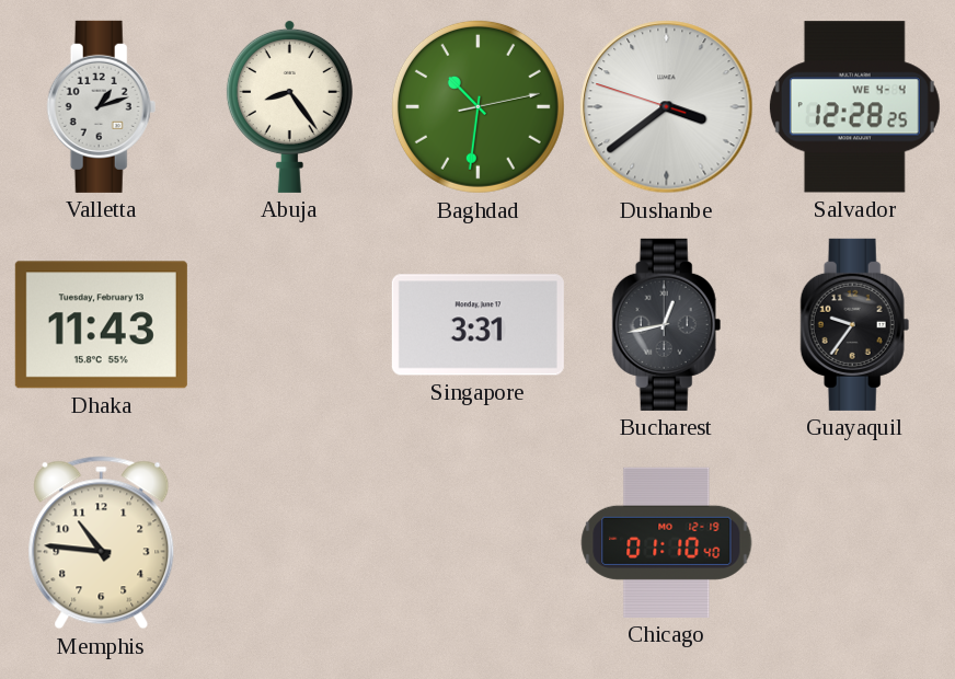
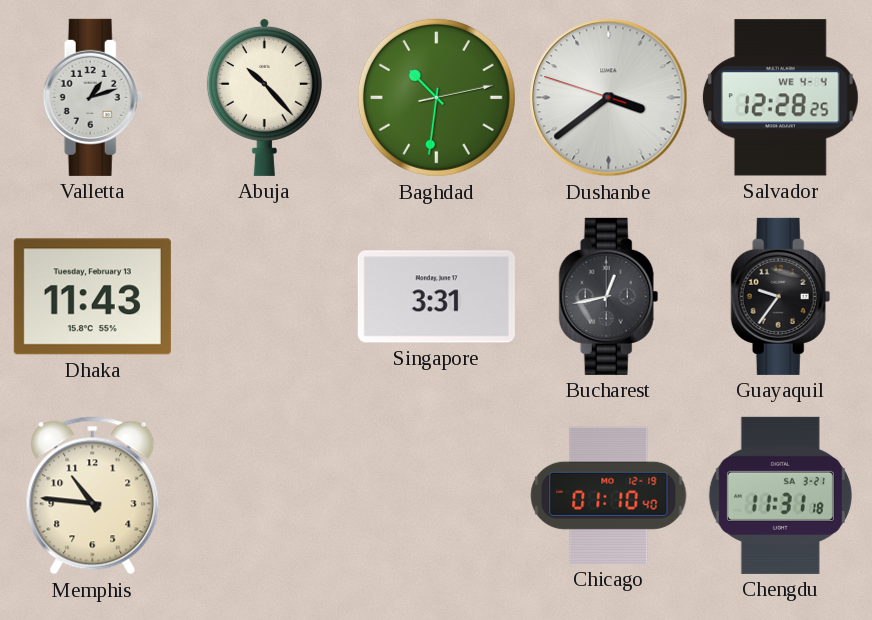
Abuja: 8:24 -> 10:23
Chengdu: none -> 11:31
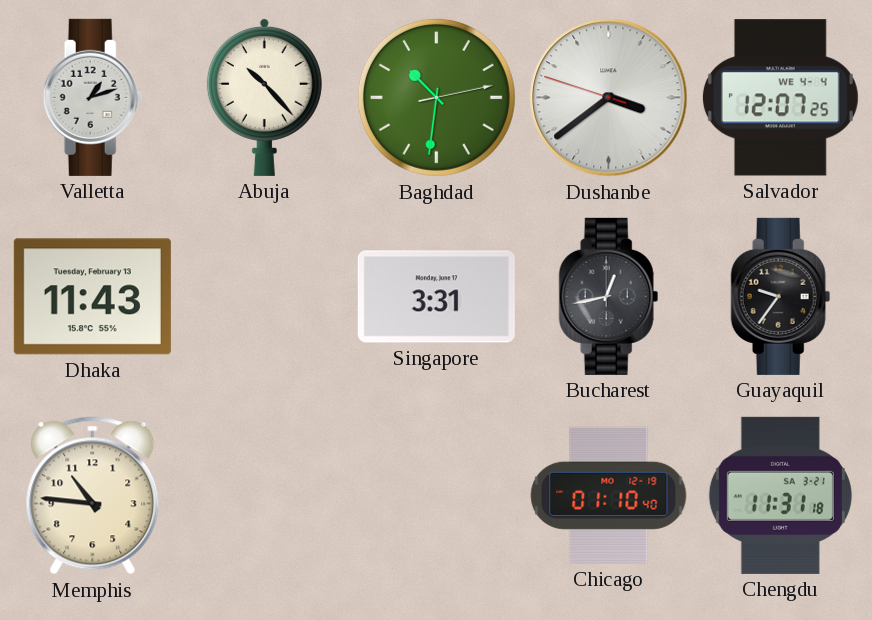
Salvador: 12:28 -> 12:07
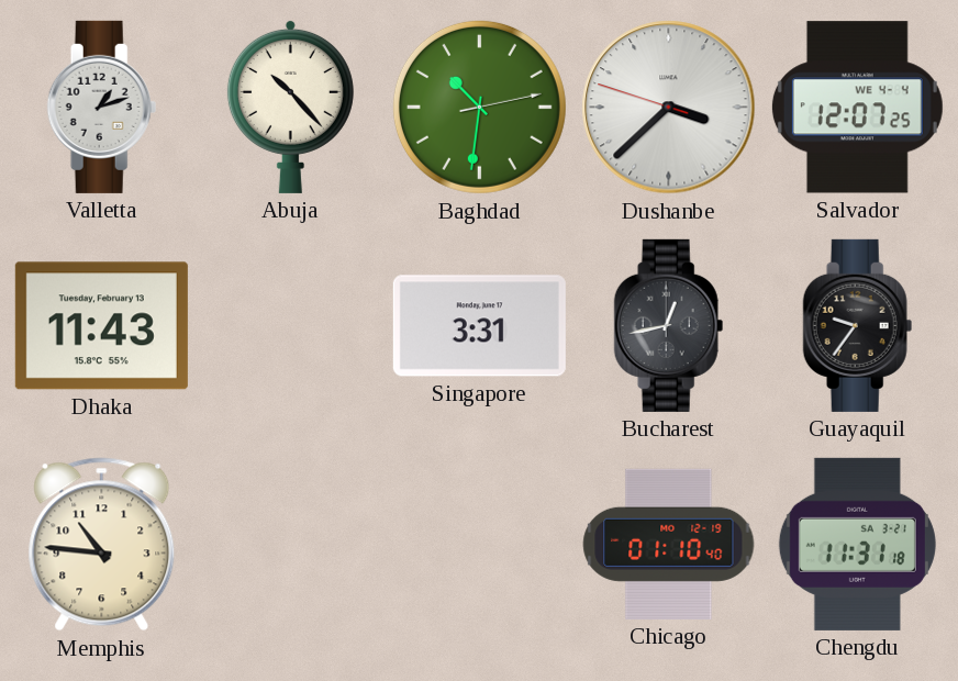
Dushanbe: 3:38 -> 3:37
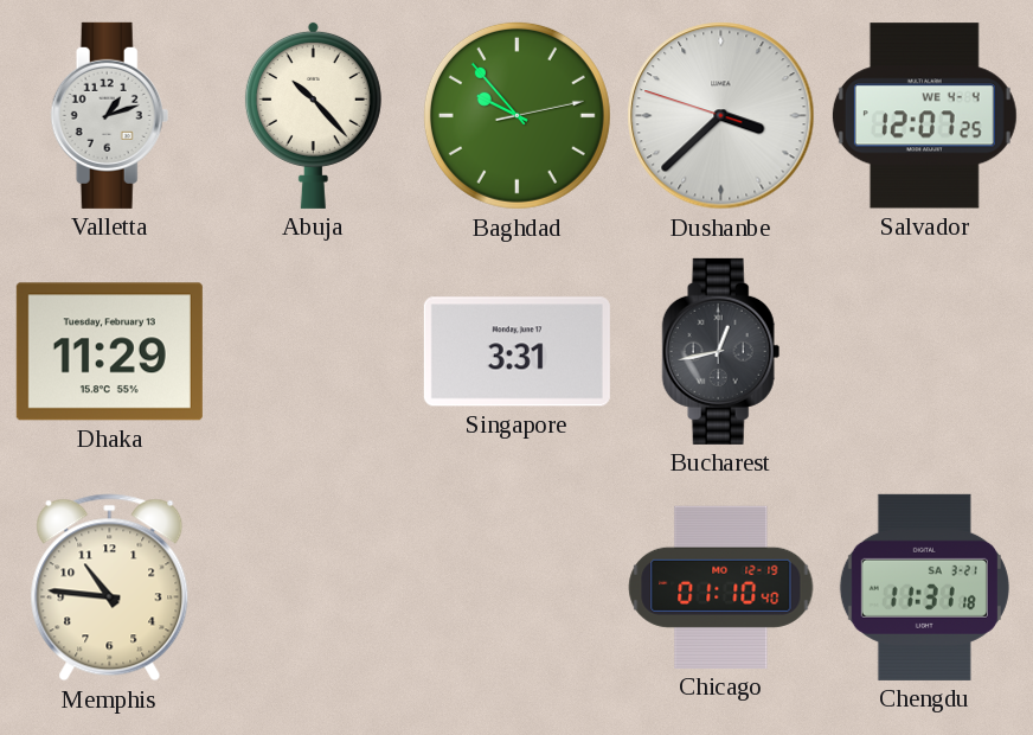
Baghdad: 10:31 -> 9:53
Dhaka: 11:43 -> 11:29
Guayaquil: 9:36 -> none
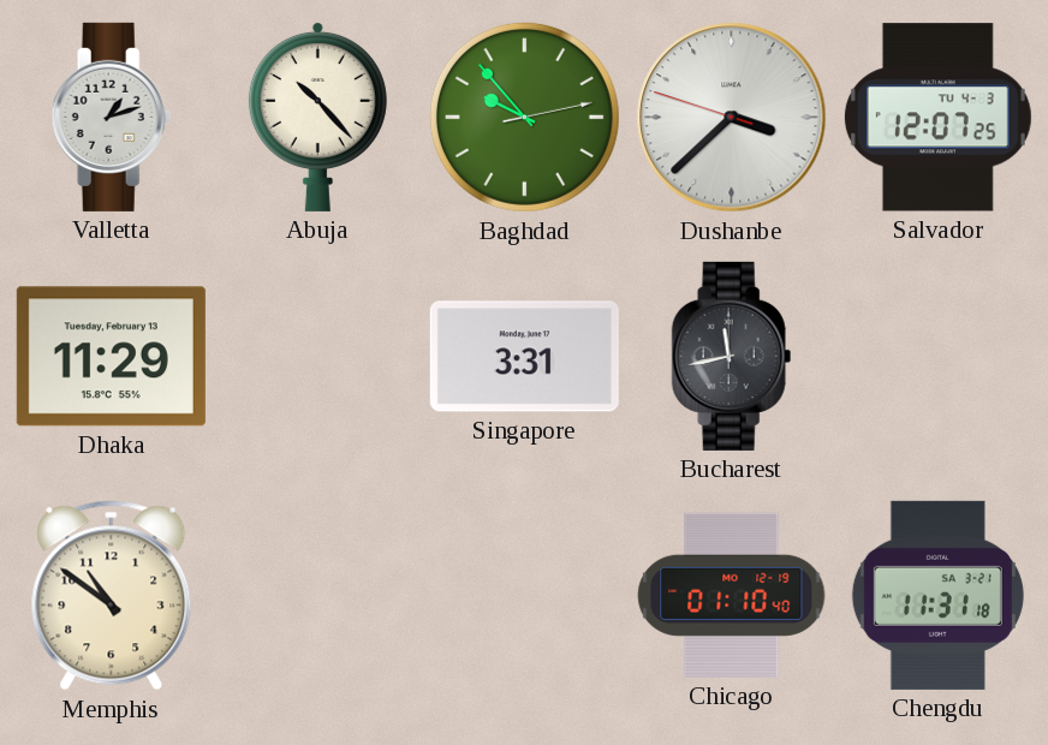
Salvador date: WE 4-4 -> TU 4-3
Bucharest: 12:43 -> 11:43
Memphis: 10:46 -> 10:51
